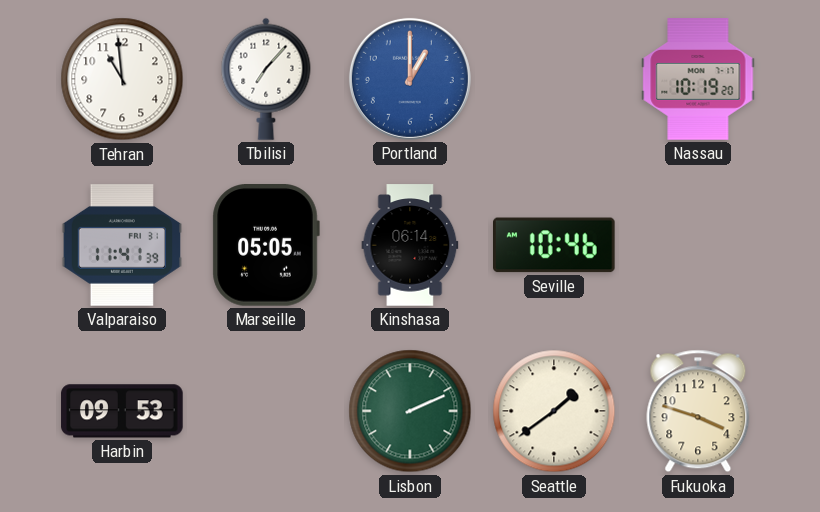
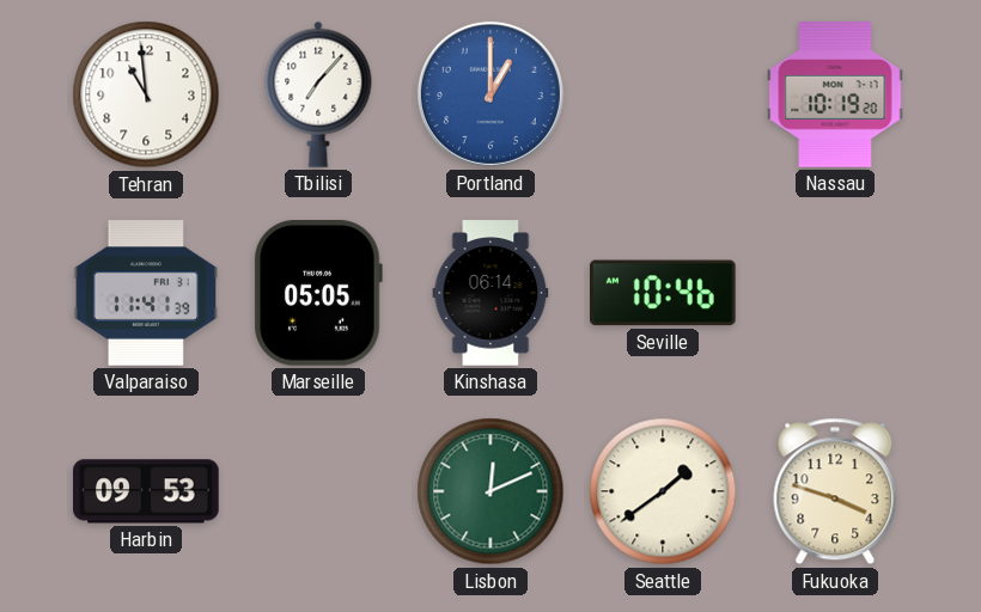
Lisbon: 2:11 -> 12:11
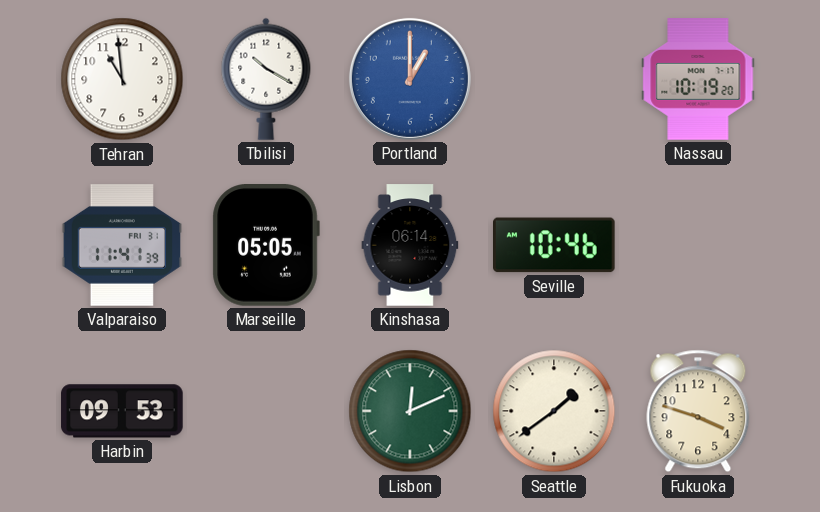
Tbilisi: 7:07 -> 10:20
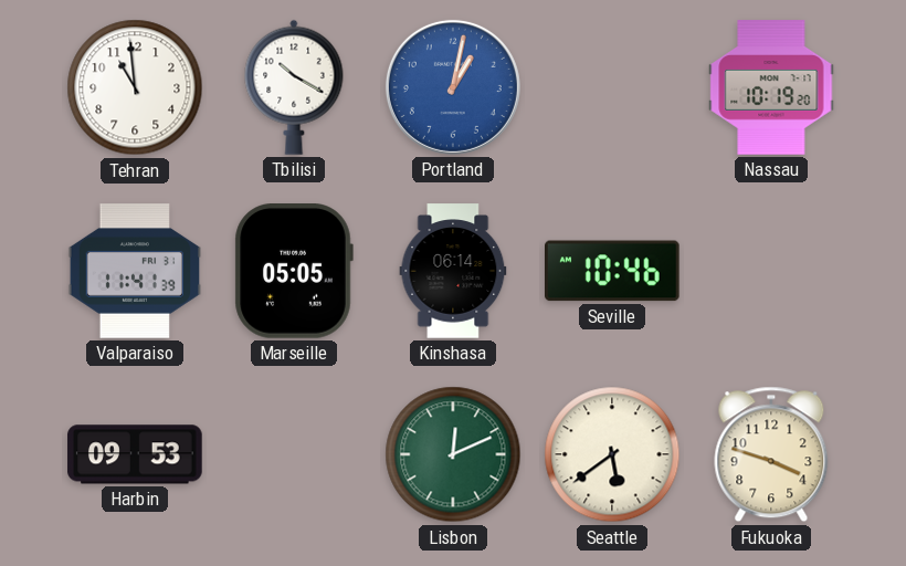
Portland: 1:00 -> 1:02
Seattle: 1:39 -> 5:39
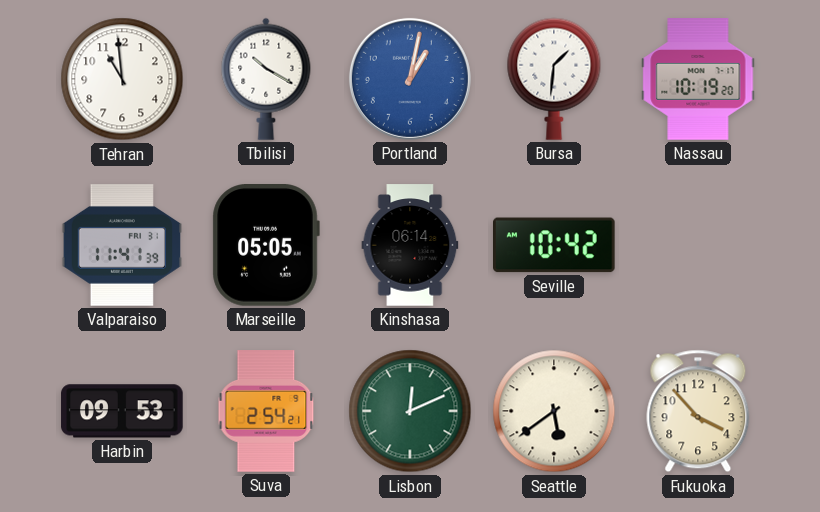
Bursa: none -> 1:31
Seville: 10:46 -> 10:42
Suva: none -> 2:54
Fukuoka: 3:48 -> 3:53
